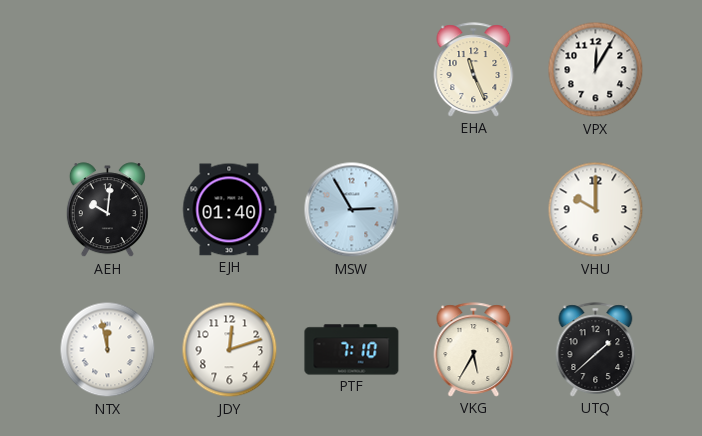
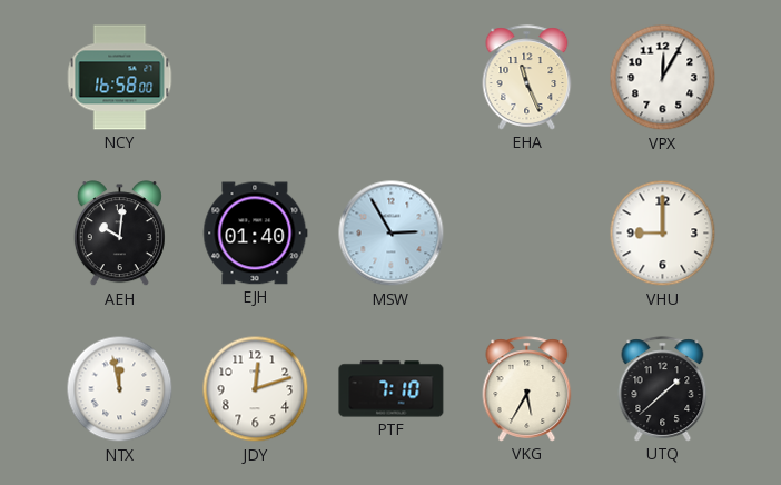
NCY: none -> 16:58
VHU: 10:00 -> 9:00
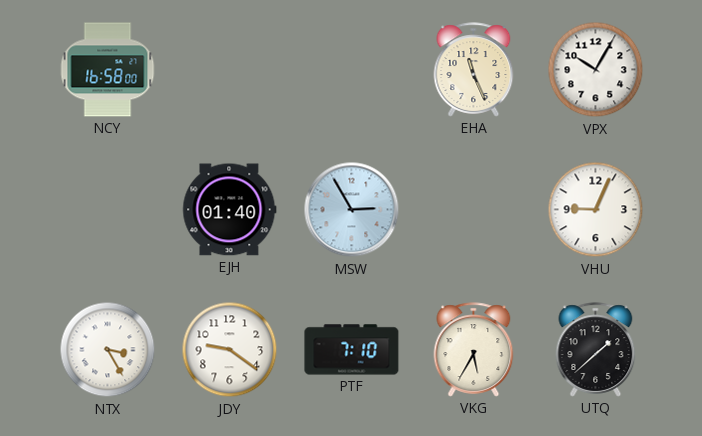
VPX: 12:05 -> 10:05
AEH: 10:01 -> none
VHU: 9:00 -> 9:04
NTX: 11:58 -> 3:25
JDY: 12:12 -> 9:21
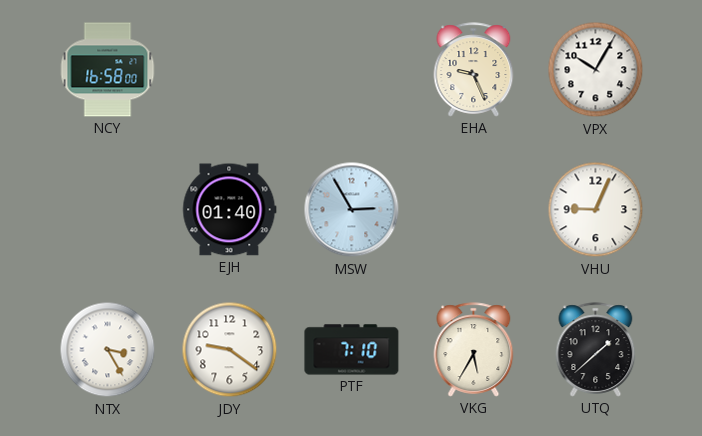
EHA: 11:26 -> 9:26
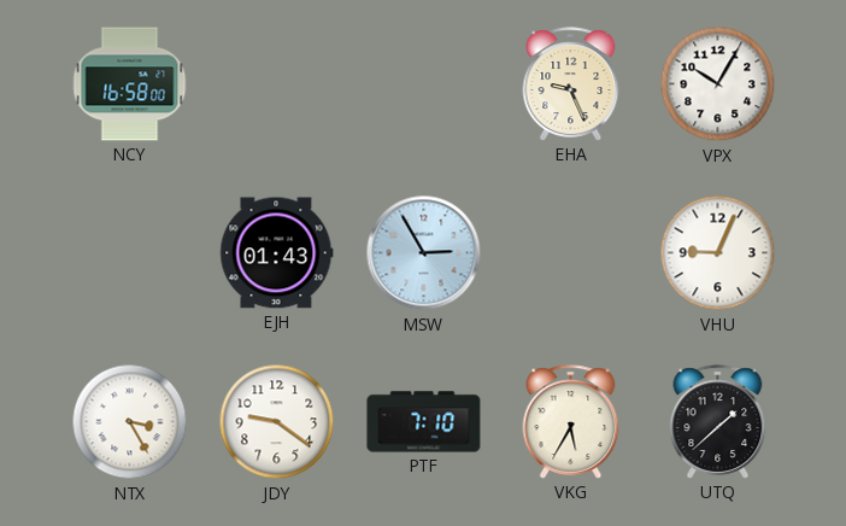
EJH: 01:40 -> 01:43
